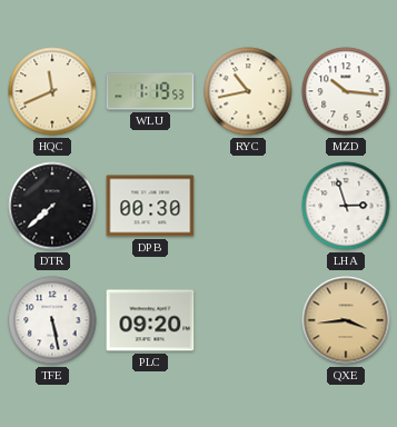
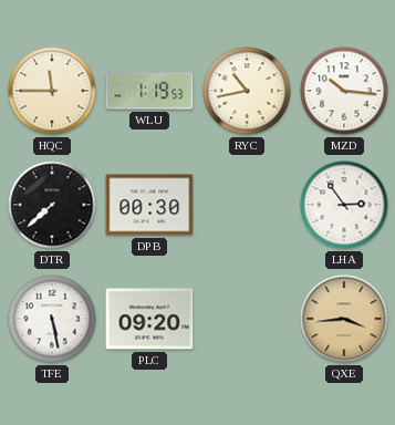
HQC: 11:41 -> 11:45
LHA: 2:57 -> 2:54
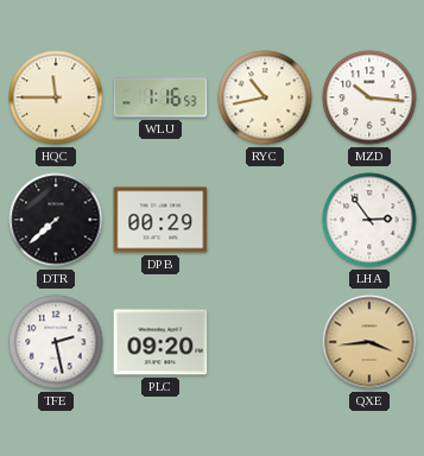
WLU: 1:19 -> 1:16
DPB: 00:30 -> 00:29
TFE: 5:28 -> 2:28
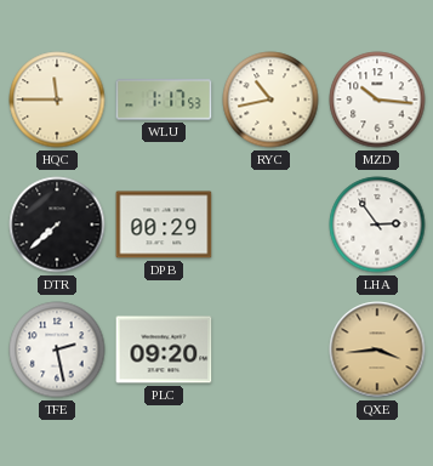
WLU: 1:16 -> 1:17
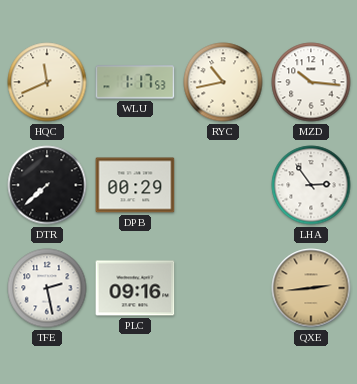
HQC: 11:45 -> 11:41
PLC: 09:20 -> 09:16
QXE: 3:44 -> 2:44
